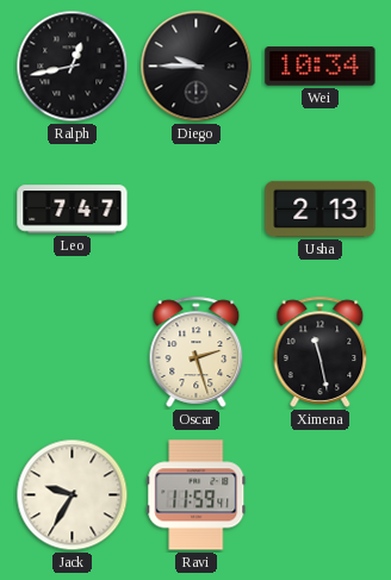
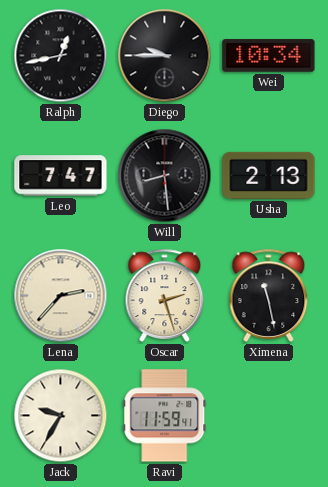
Will: none -> 8:29
Lena: none -> 2:37
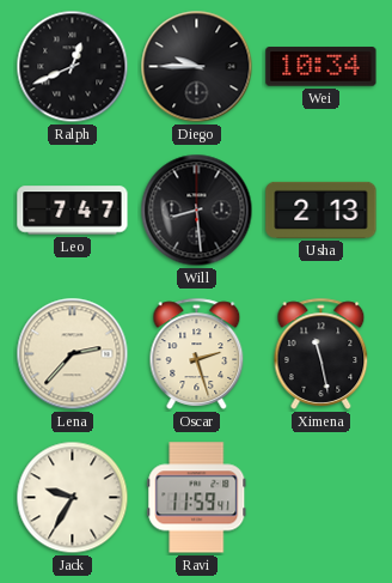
Ralph: 12:43 -> 12:41
